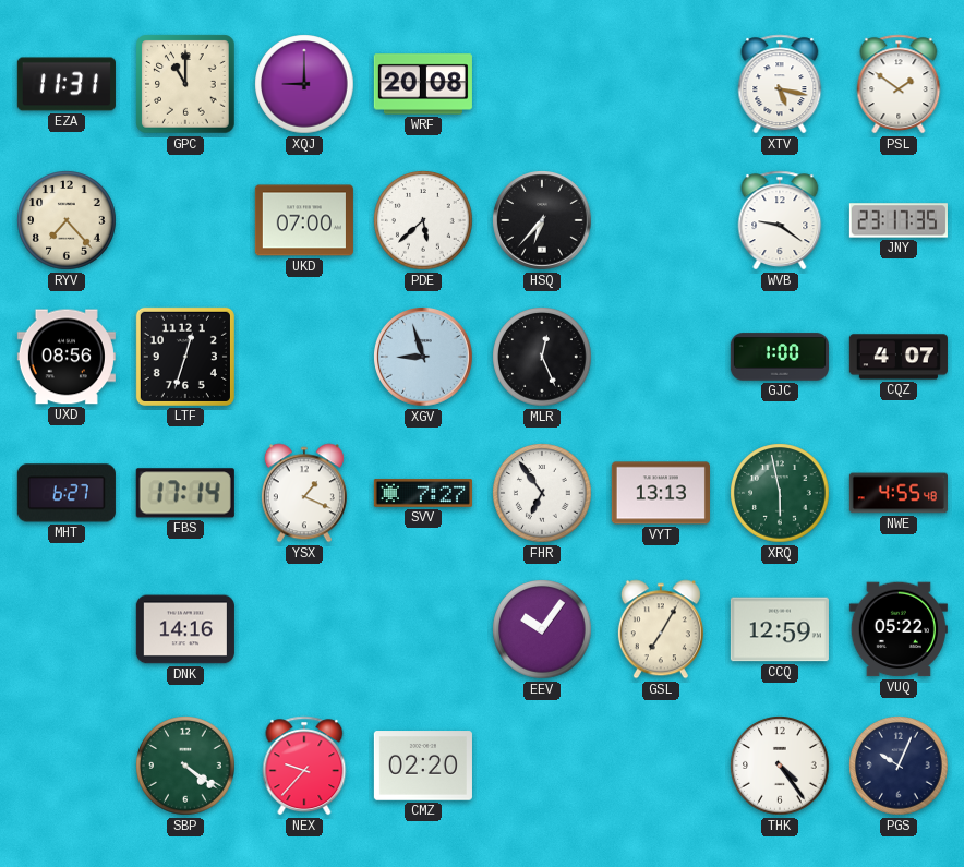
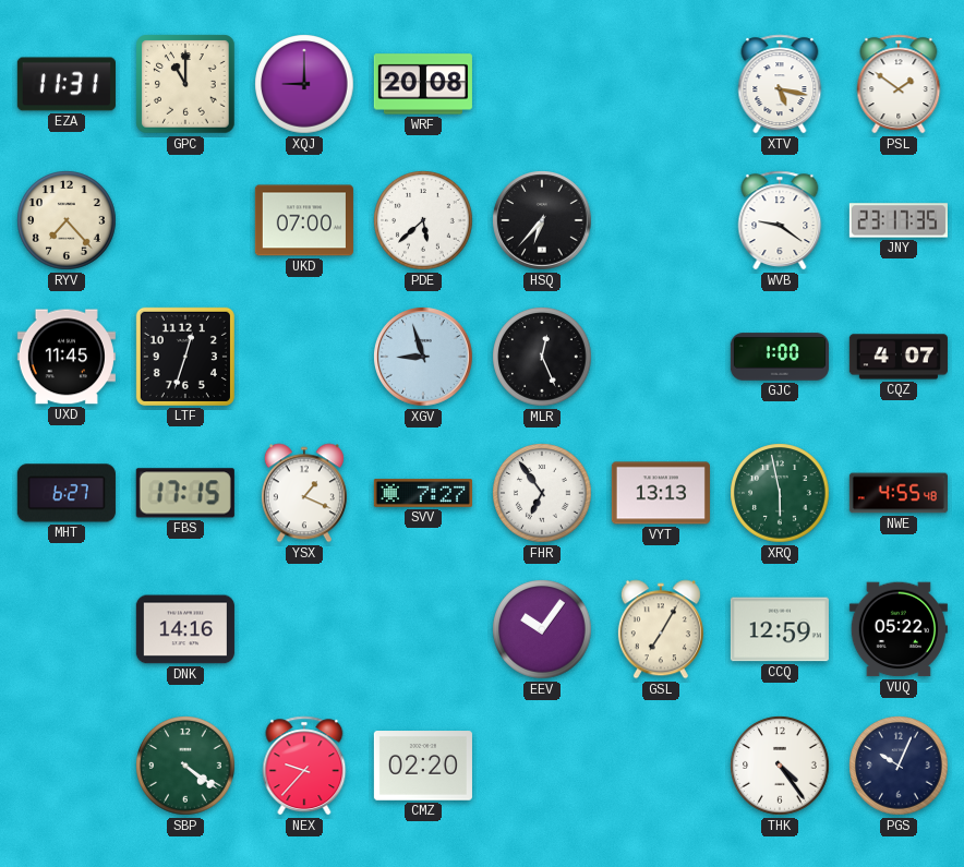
UXD: 08:56 -> 11:45
FBS: 17:14 -> 17:15
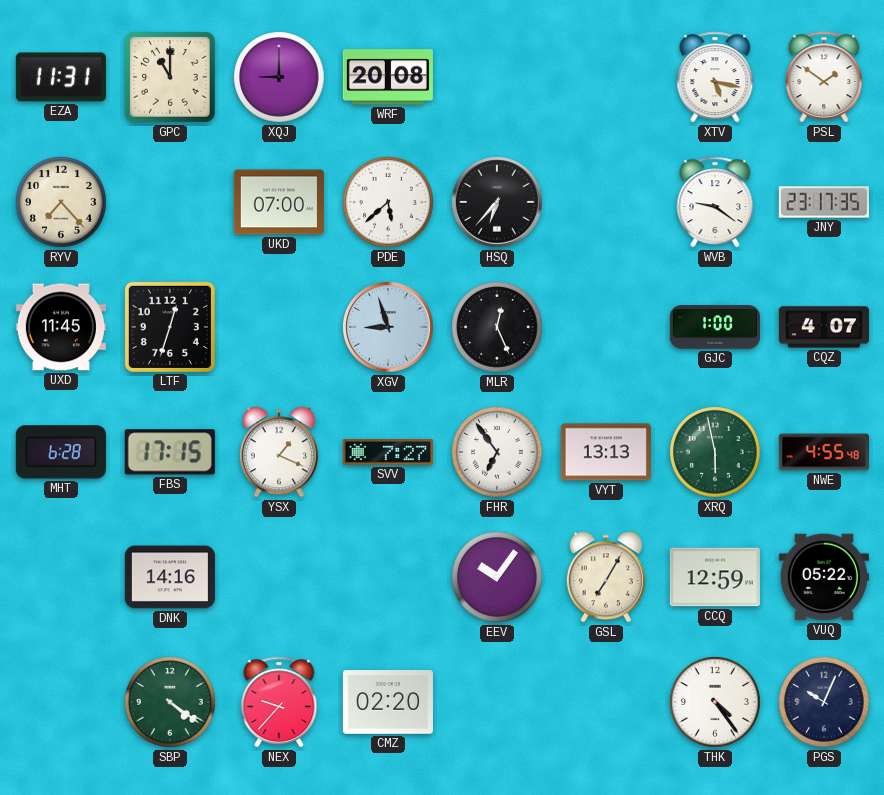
MHT: 6:27 -> 6:28
